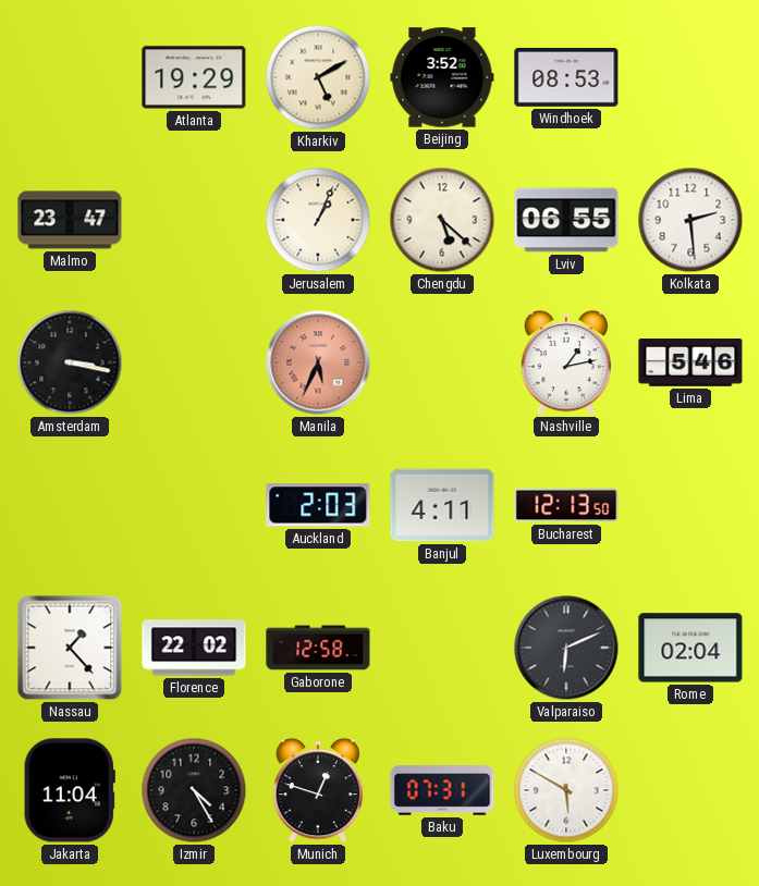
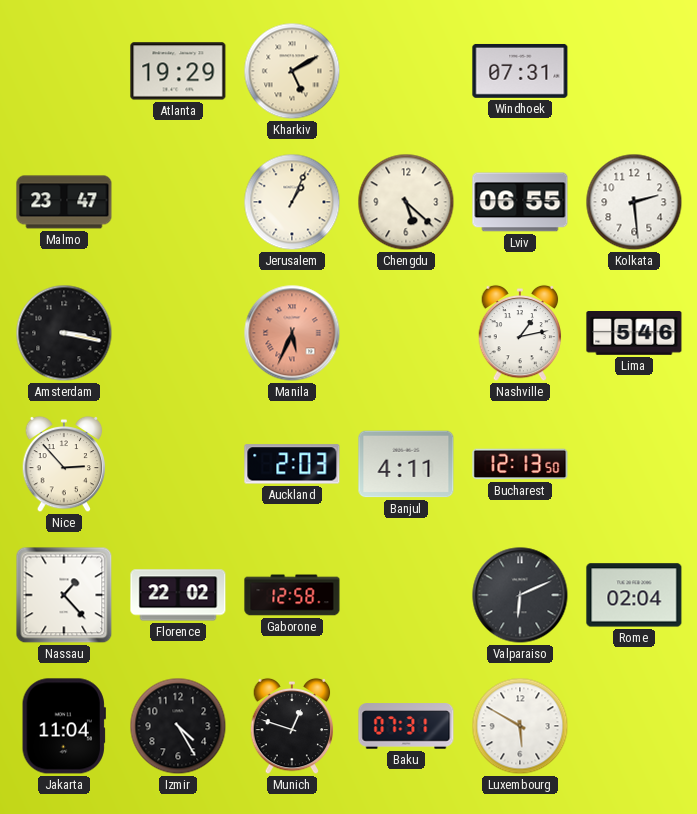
Beijing: 3:52 -> none
Windhoek: 08:53 -> 07:31
Nice: none -> 2:53
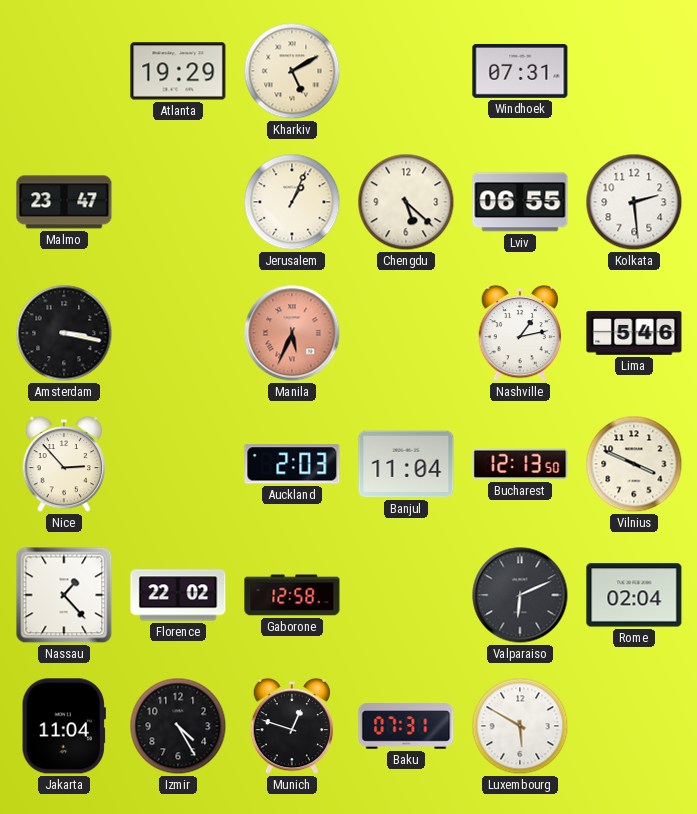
Banjul: 4:11 -> 11:04
Vilnius: none -> 3:49
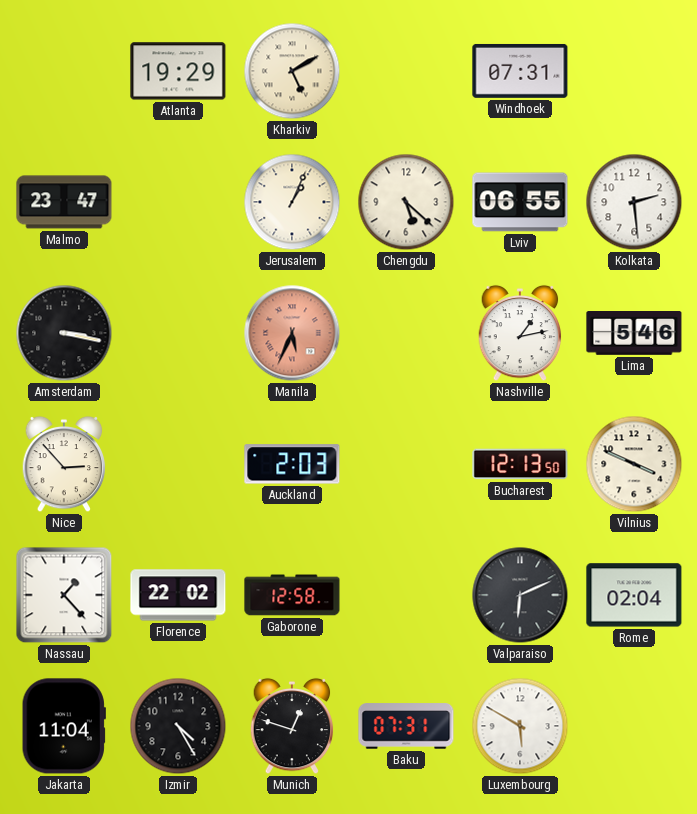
Banjul: 11:04 -> none
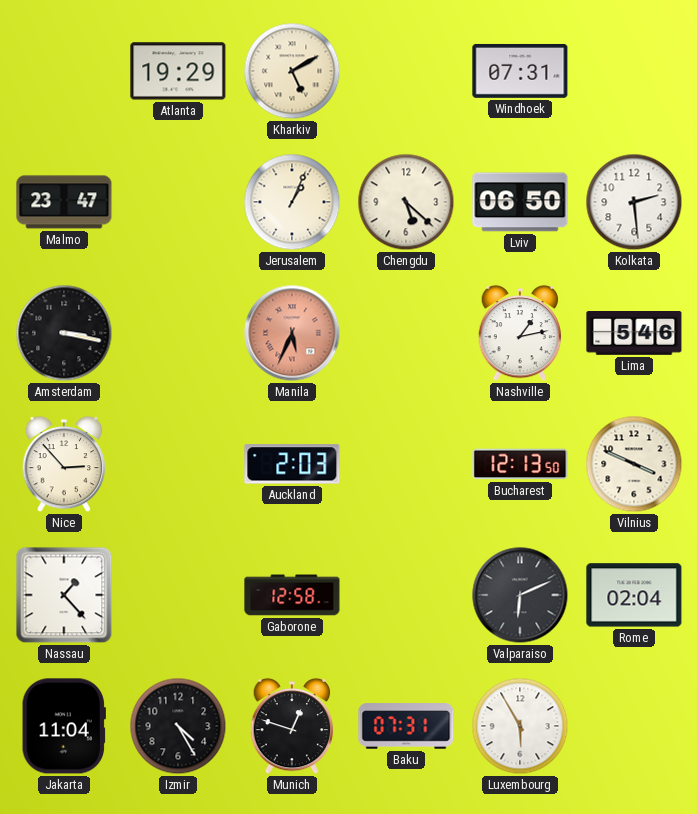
Lviv: 06:55 -> 06:50
Florence: 22:02 -> none
Luxembourg: 5:50 -> 5:55
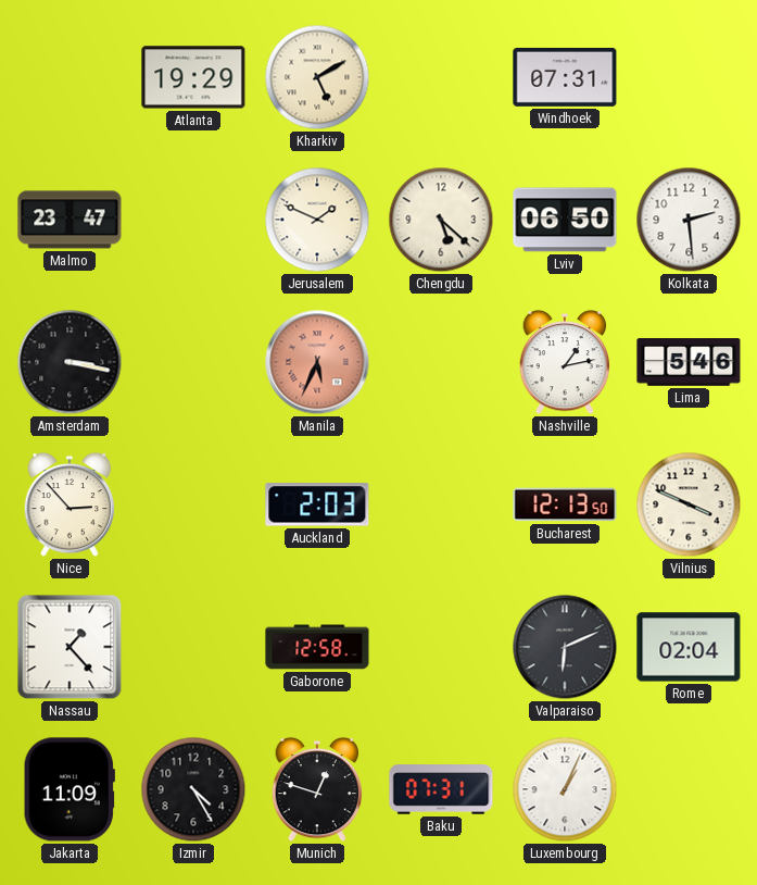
Jerusalem: 1:04 -> 1:49
Jakarta: 11:04 -> 11:09
Luxembourg: 5:55 -> 1:04
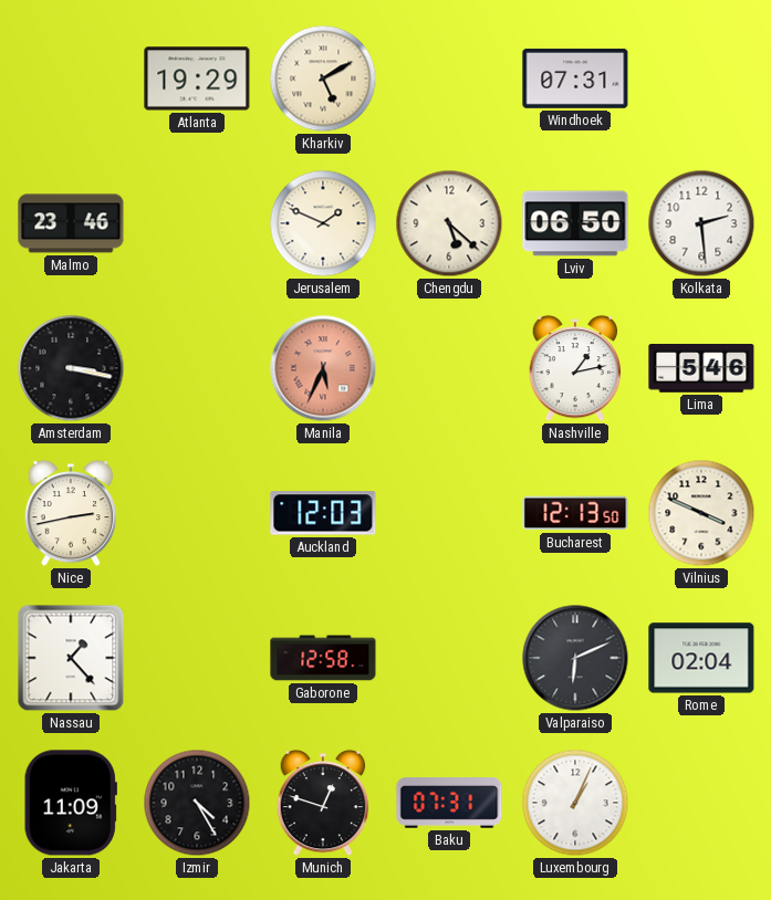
Malmo: 23:47 -> 23:46
Nice: 2:53 -> 2:43
Auckland: 2:03 -> 12:03
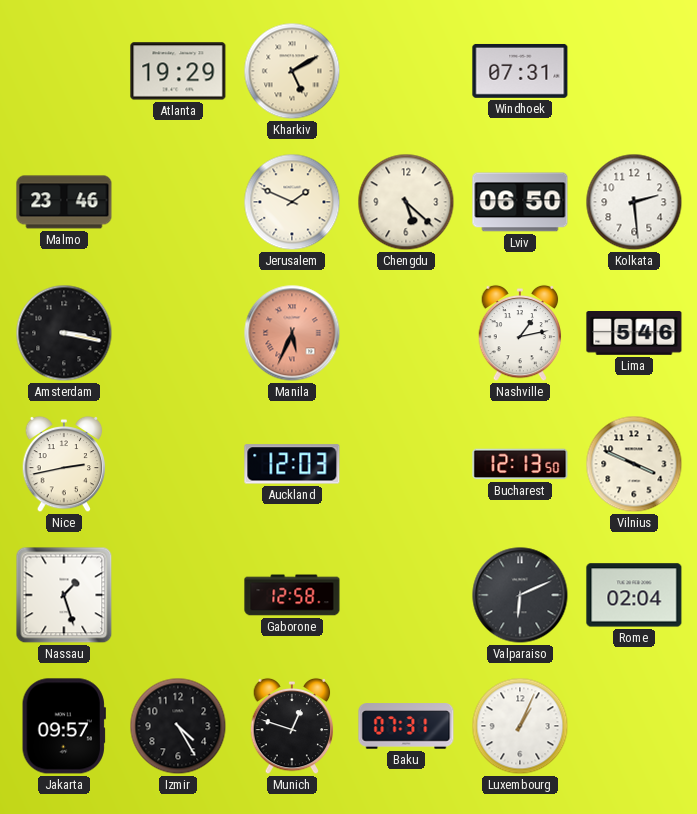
Nassau: 1:23 -> 1:27
Jakarta: 11:09 -> 09:57
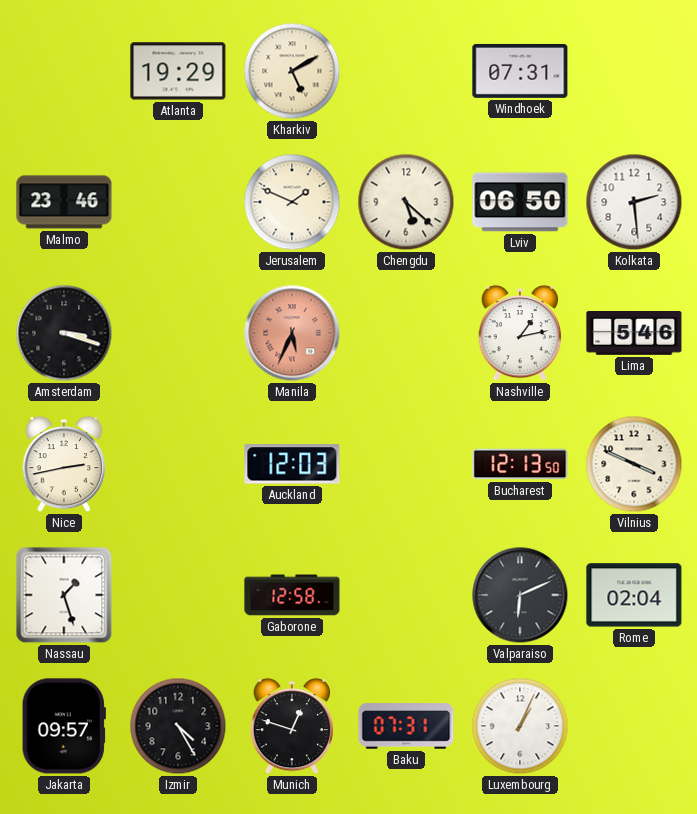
Amsterdam: 3:17 -> 3:18
